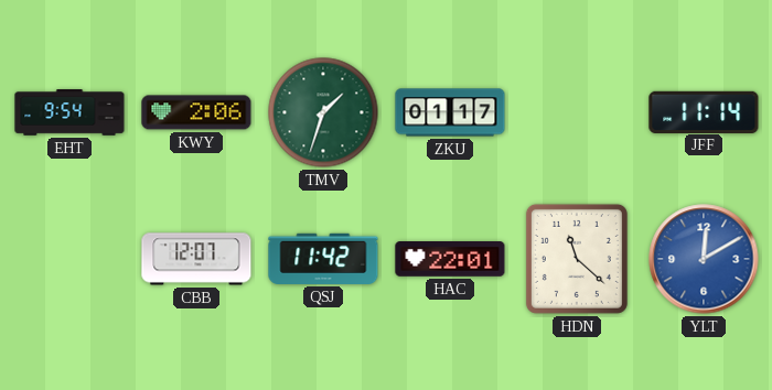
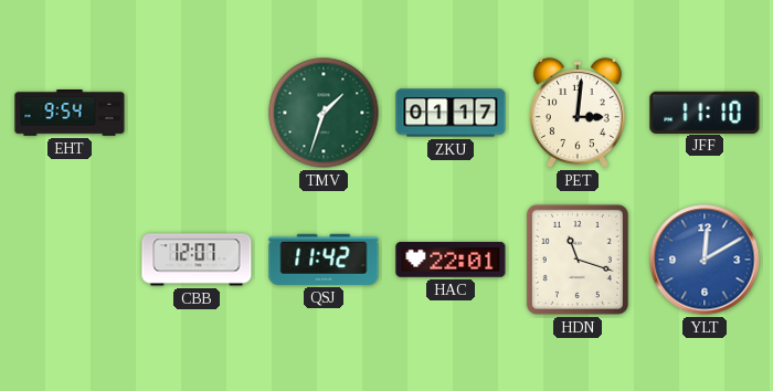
KWY: 2:06 -> none
PET: none -> 3:01
JFF: 11:14 -> 11:10
HDN: 11:22 -> 11:18
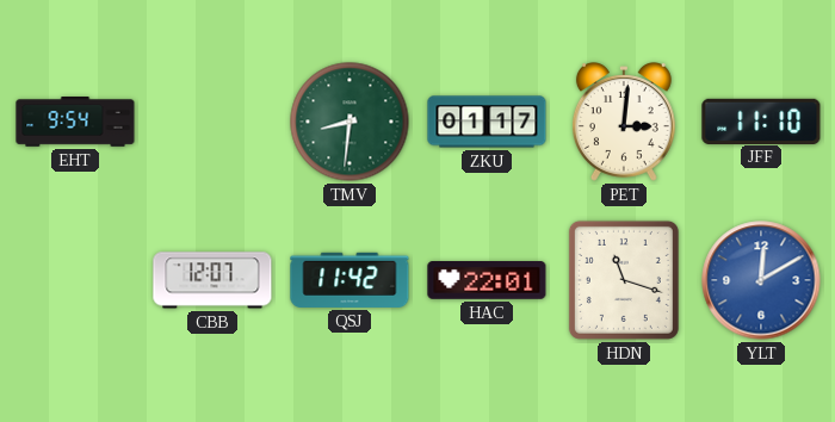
TMV: 1:33 -> 8:31
